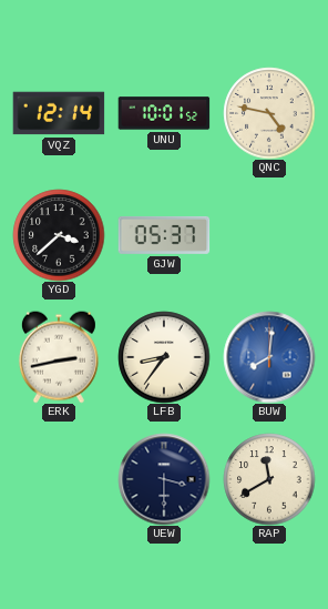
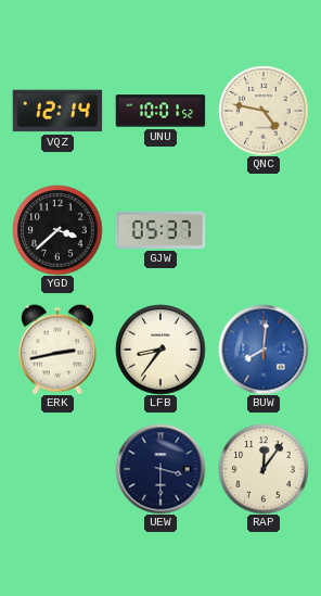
RAP: 11:40 -> 12:06
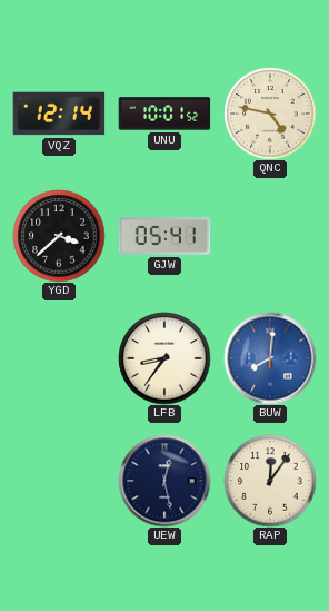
GJW: 05:37 -> 05:41
ERK: 2:43 -> none
UEW: 3:30 -> 12:28
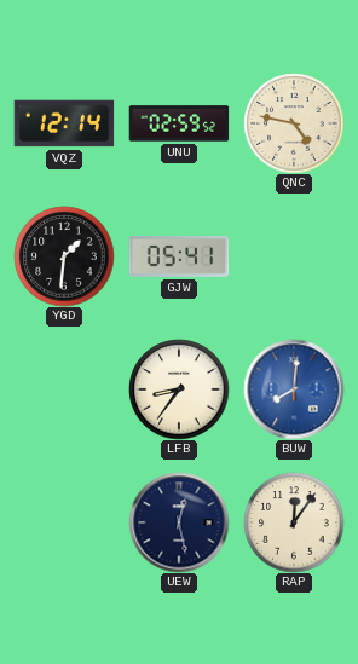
UNU: 10:01 -> 02:59
YGD: 3:38 -> 1:31
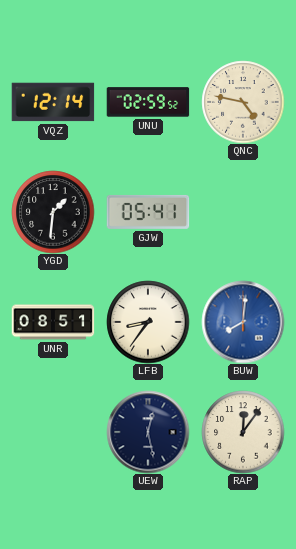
UNR: none -> 08:51
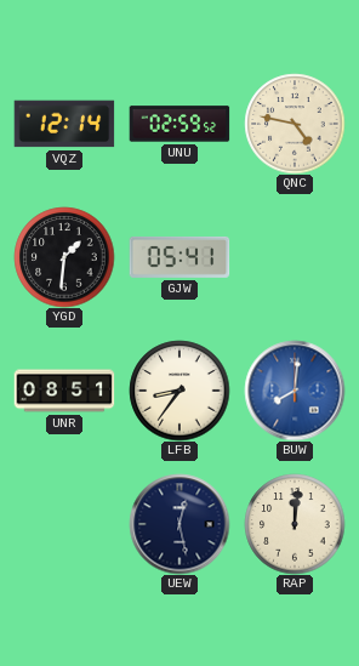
RAP: 12:06 -> 12:01
